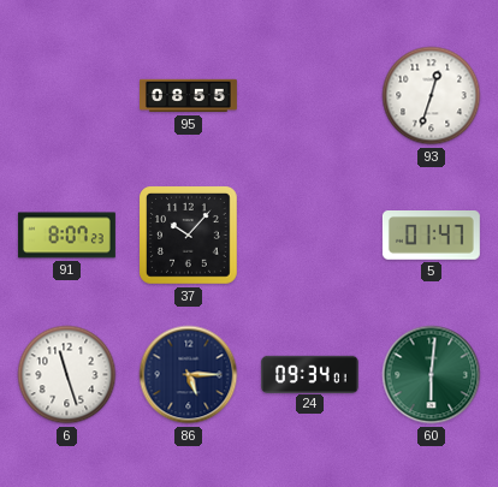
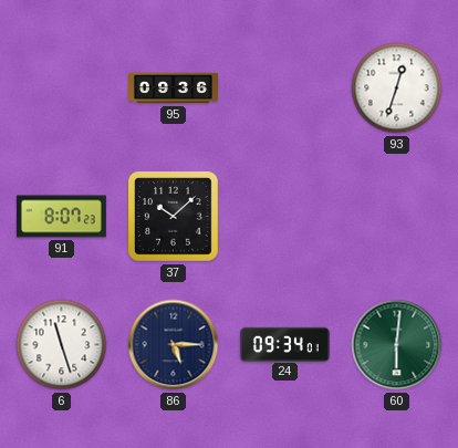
95: 08:55 -> 09:36
37: 10:07 -> 10:08
5: 01:47 -> none
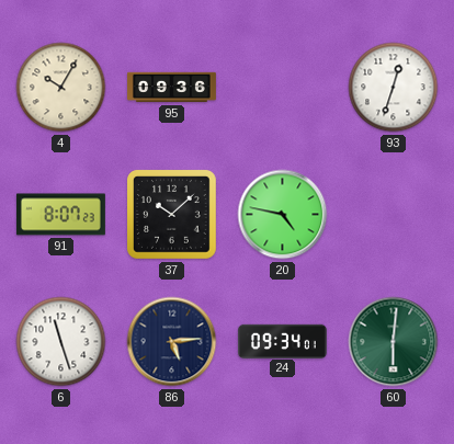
4: none -> 10:05
20: none -> 4:47
86: 5:15 -> 5:14
